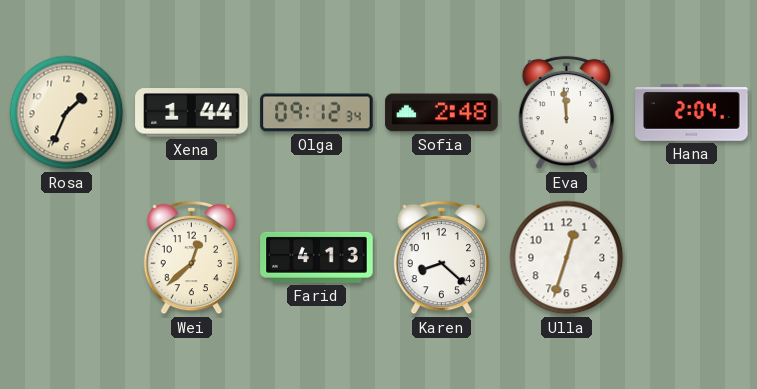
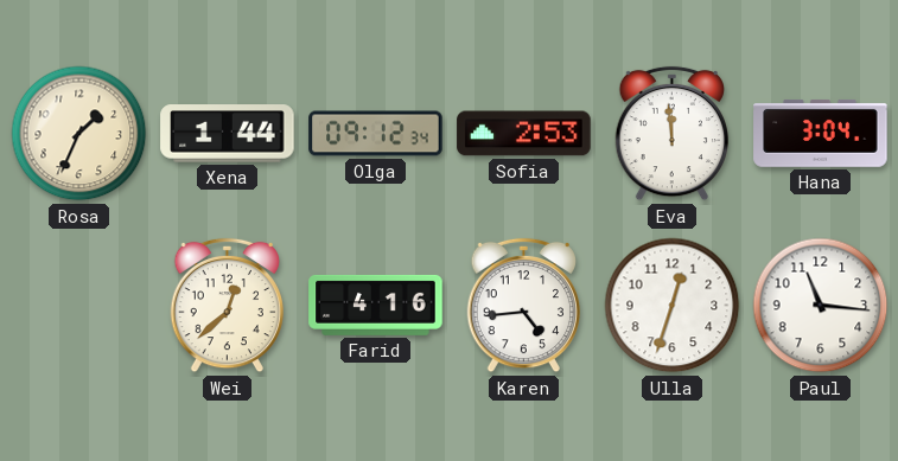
Sofia: 2:48 -> 2:53
Hana: 2:04 -> 3:04
Farid: 4:13 -> 4:16
Karen: 8:22 -> 4:44
Paul: none -> 11:16
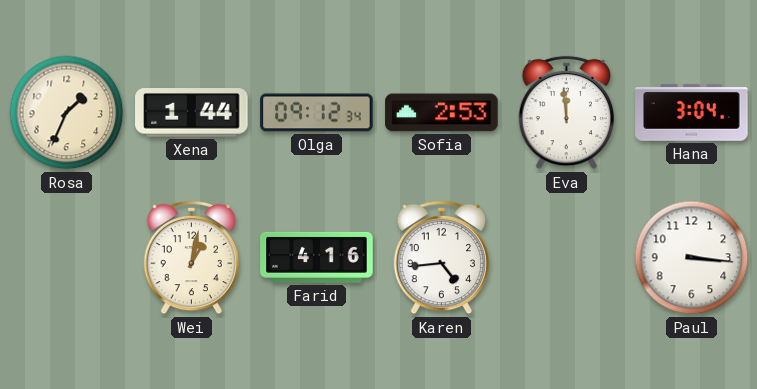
Wei: 12:38 -> 1:02
Ulla: 12:33 -> none
Paul: 11:16 -> 3:16
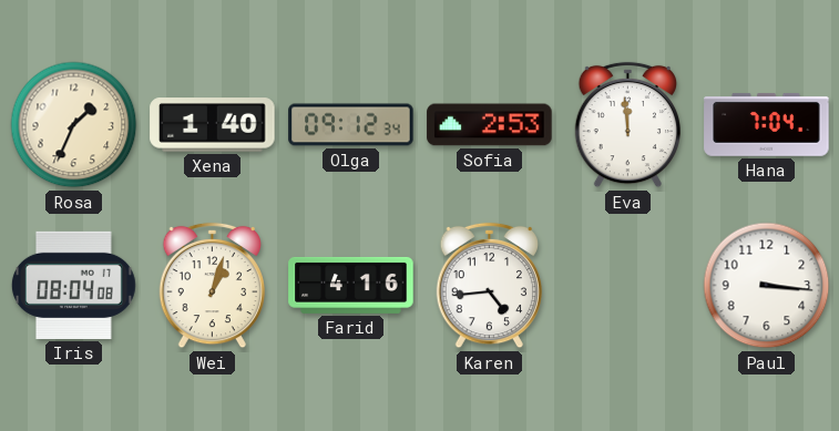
Xena: 1:44 -> 1:40
Hana: 3:04 -> 7:04
Iris: none -> 08:04
Wei: 1:02 -> 1:03
